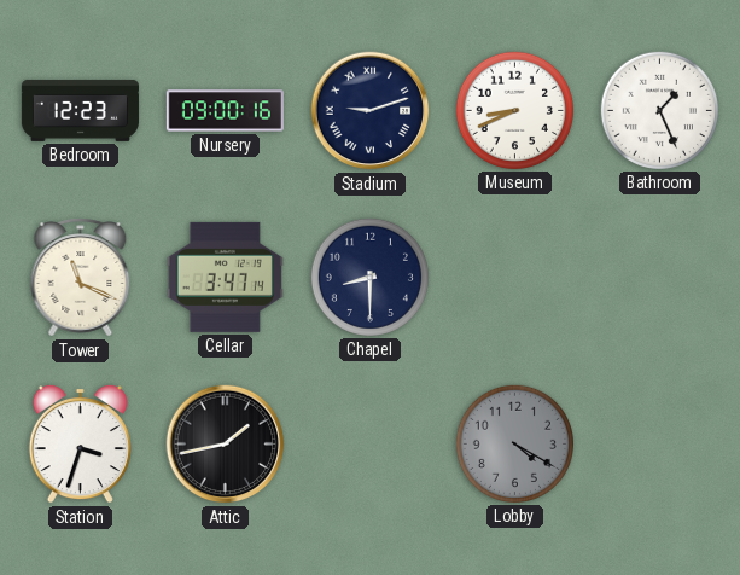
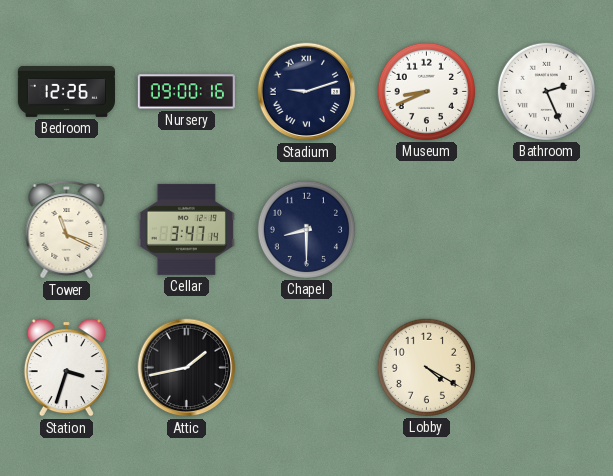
Bedroom: 12:23 -> 12:26
Bathroom: 1:26 -> 2:26
Lobby dial: grey -> cream
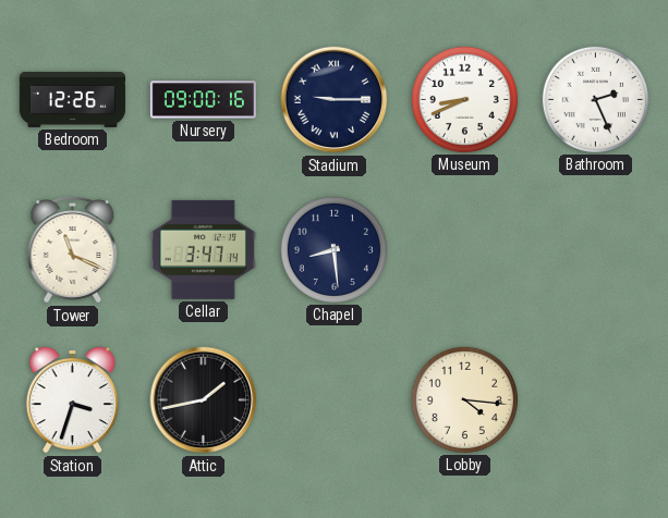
Stadium: 9:12 -> 9:15
Chapel: 8:30 -> 8:29
Lobby: 4:20 -> 4:16
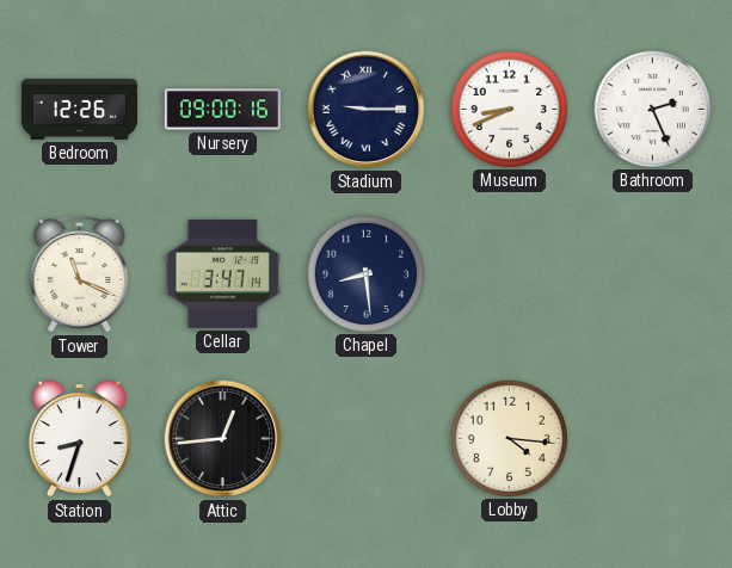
Station: 3:33 -> 8:33
Attic: 1:43 -> 12:44
